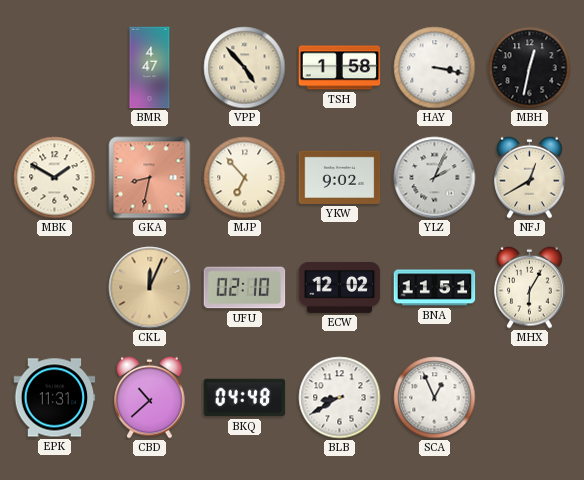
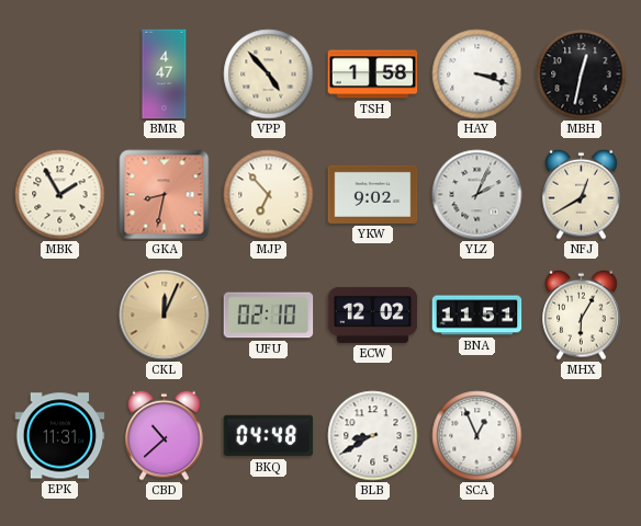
HAY: 3:17 -> 3:18
MBK: 1:50 -> 1:55
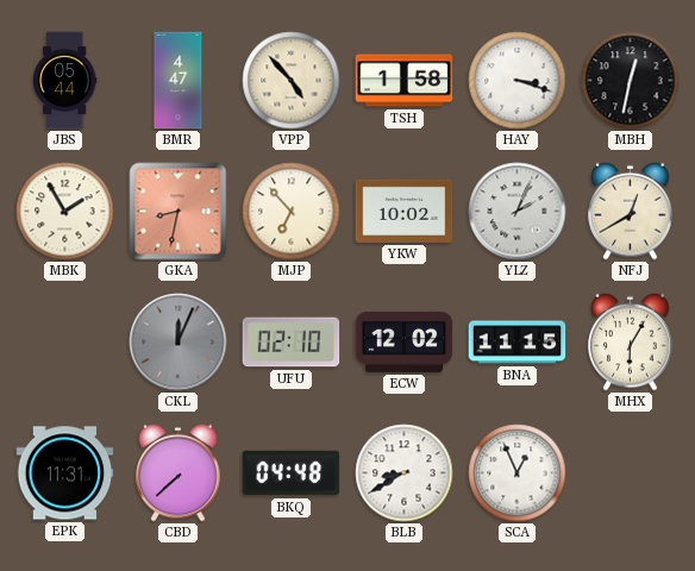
JBS: none -> 05:44
YKW: 9:02 -> 10:02
CKL dial: champagne -> grey
BNA: 11:51 -> 11:15
CBD: 10:38 -> 7:38
